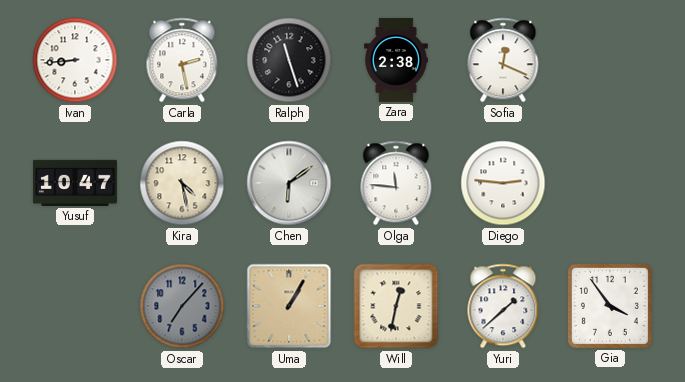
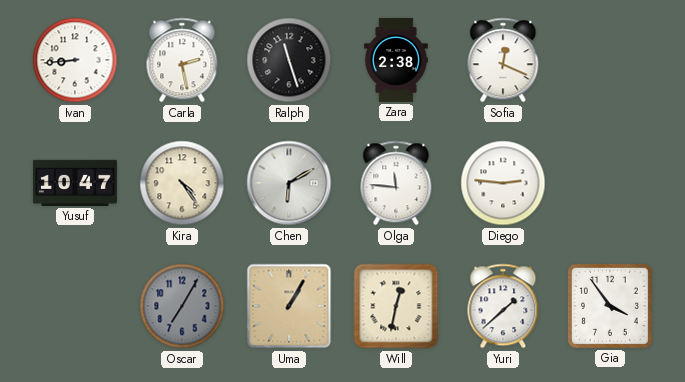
Kira: 4:28 -> 4:24
Chen: 6:09 -> 6:10
Oscar: 7:07 -> 7:05
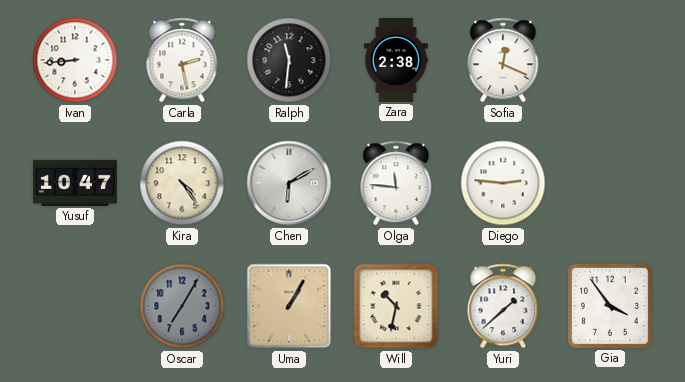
Ralph: 11:27 -> 11:31
Will: 12:32 -> 10:32
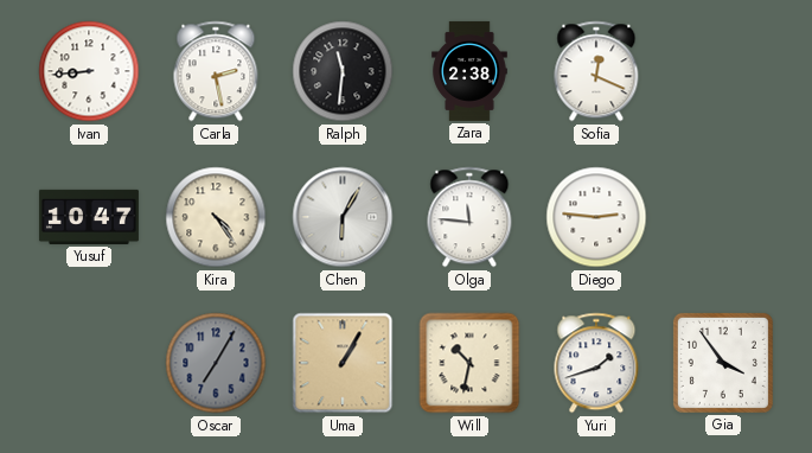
Chen: 6:10 -> 6:05
Yuri: 1:38 -> 1:42
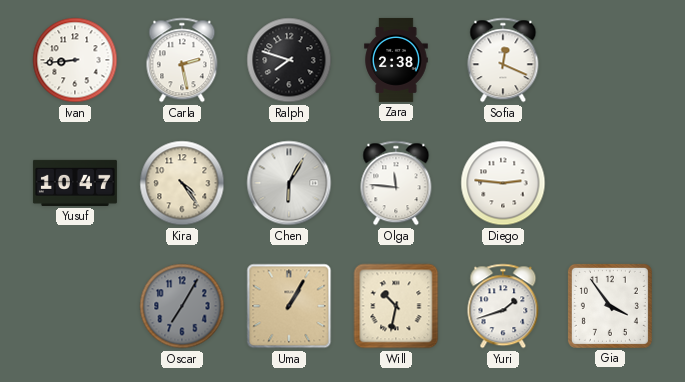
Ralph: 11:31 -> 7:48
